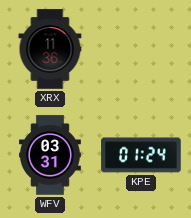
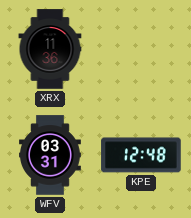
KPE: 01:24 -> 12:48
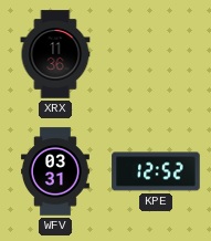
KPE: 12:48 -> 12:52
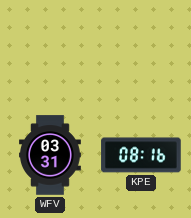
XRX: 11:36 -> none
KPE: 12:52 -> 08:16
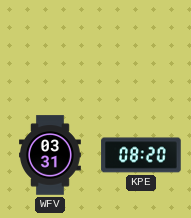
KPE: 08:16 -> 08:20
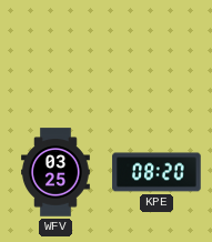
WFV: 03:31 -> 03:25
